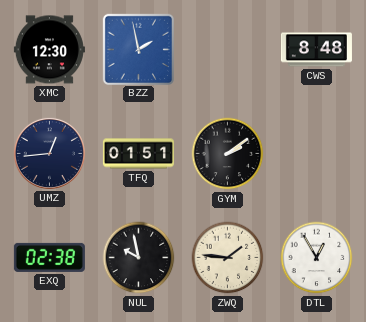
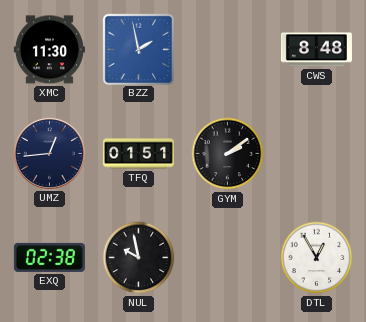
XMC: 12:30 -> 11:30
ZWQ: 1:46 -> none
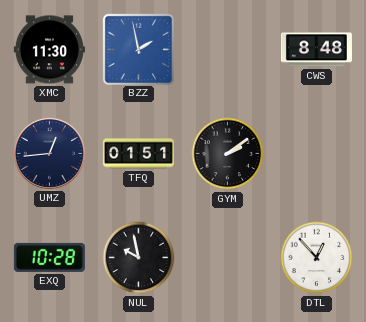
EXQ: 02:38 -> 10:28
DTL: 12:55 -> 12:53
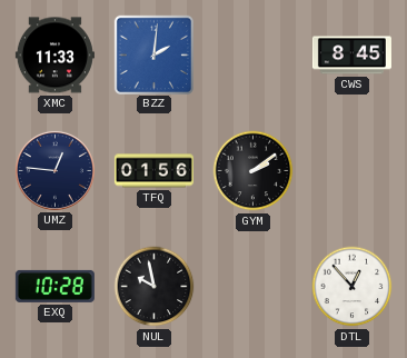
XMC: 11:30 -> 11:33
BZZ: 1:58 -> 2:01
CWS: 8:48 -> 8:45
UMZ: 12:44 -> 12:46
TFQ: 01:51 -> 01:56
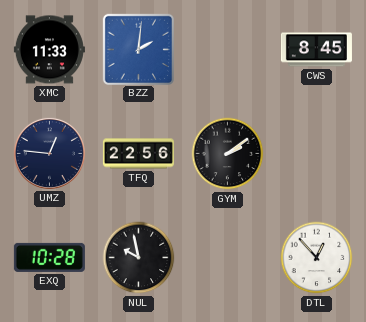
TFQ: 01:56 -> 22:56
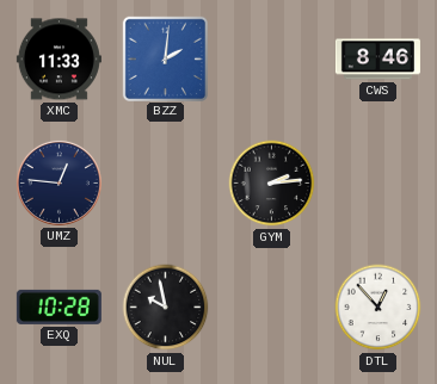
CWS: 8:45 -> 8:46
TFQ: 22:56 -> none
GYM: 2:09 -> 2:14
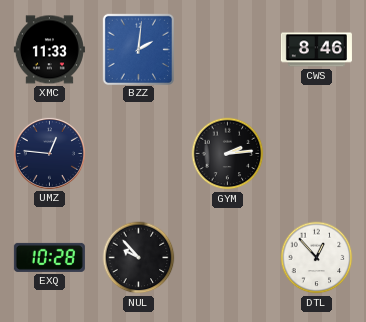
NUL: 9:58 -> 9:53
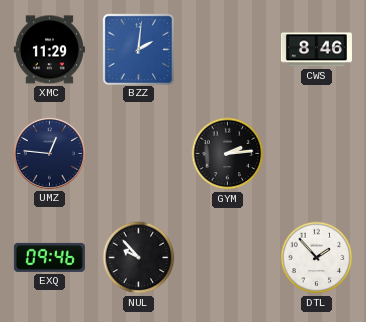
XMC: 11:33 -> 11:29
EXQ: 10:28 -> 09:46
DTL: 12:53 -> 1:53
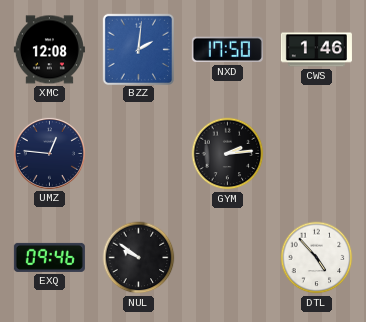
XMC: 11:29 -> 12:08
NXD: none -> 17:50
CWS: 8:46 -> 1:46
NUL: 9:53 -> 9:51
DTL: 1:53 -> 4:53
